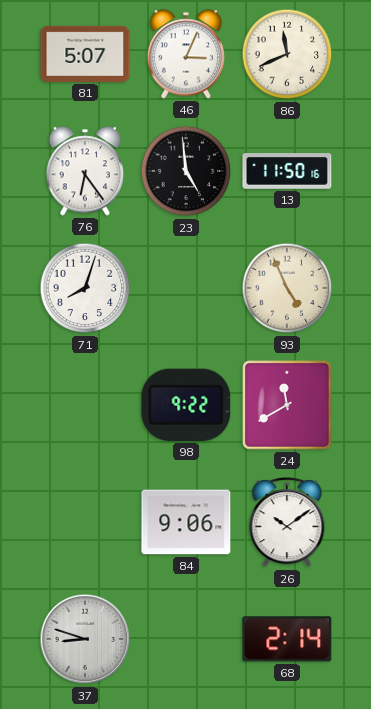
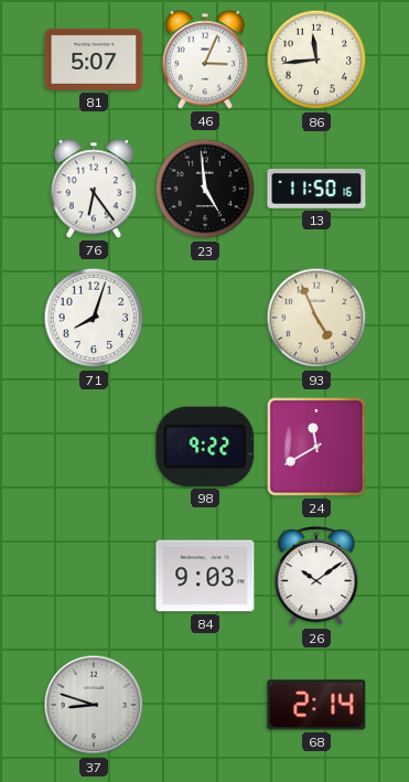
86: 11:41 -> 11:44
84: 9:06 -> 9:03
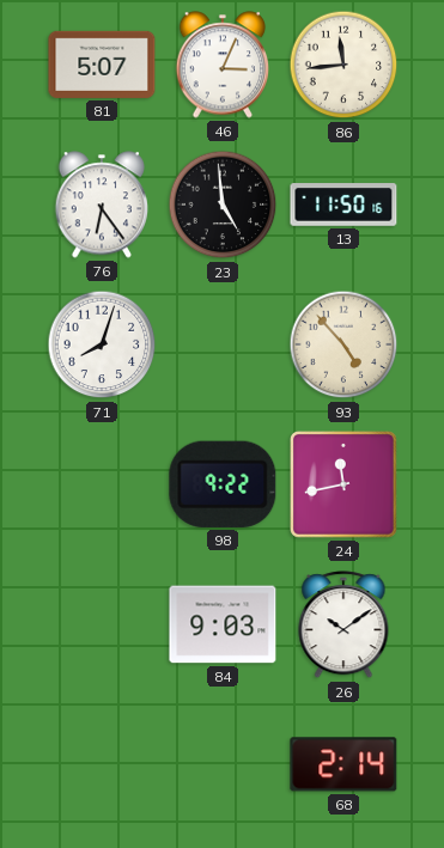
93: 4:56 -> 4:53
24: 11:40 -> 11:43
37: 8:48 -> none
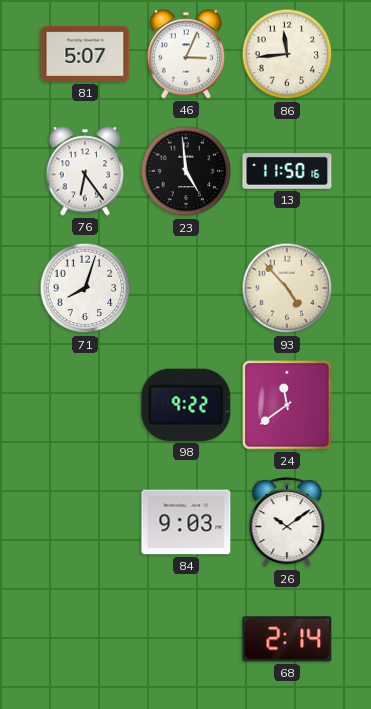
24: 11:43 -> 11:39
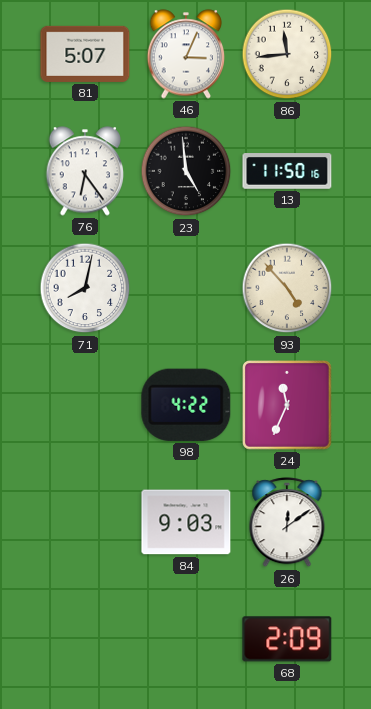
71: 8:03 -> 8:02
98: 9:22 -> 4:22
24: 11:39 -> 11:34
26: 10:09 -> 12:09
68: 2:14 -> 2:09
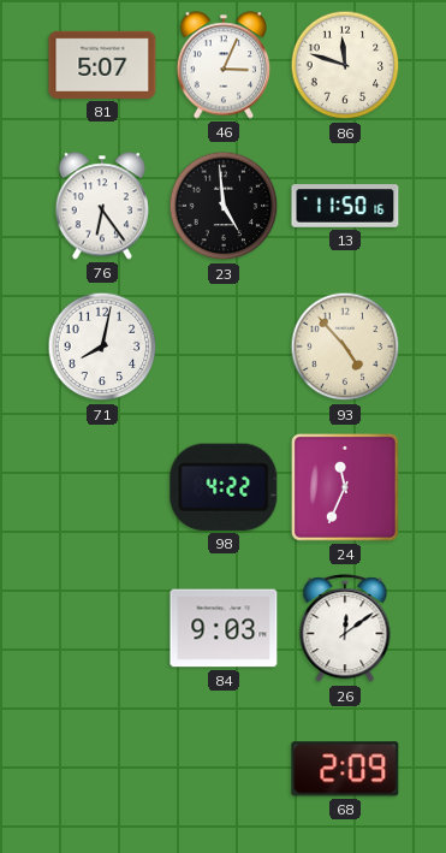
86: 11:44 -> 11:48
